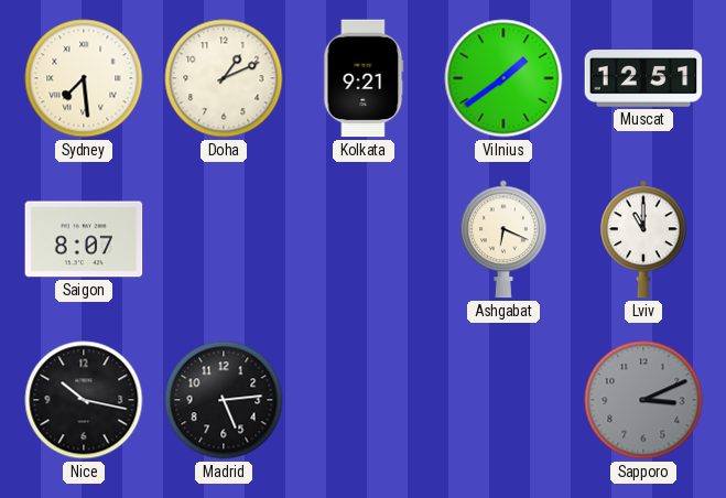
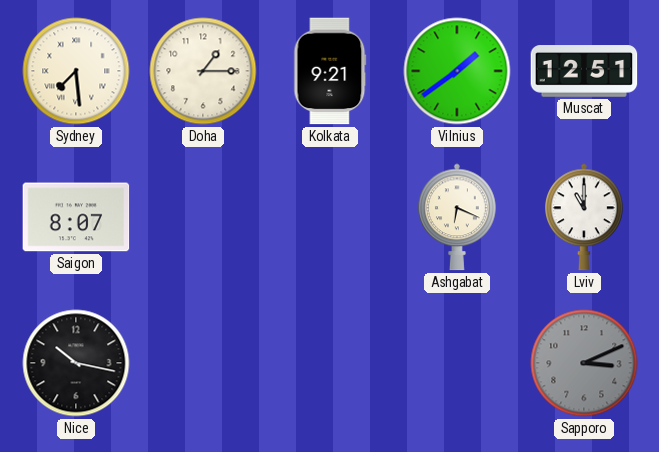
Doha: 1:11 -> 1:15
Madrid: 5:14 -> none
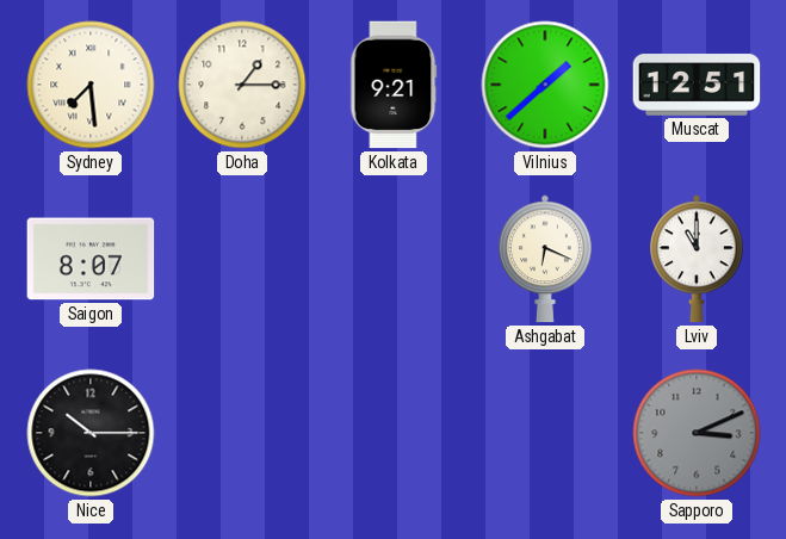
Vilnius: 1:39 -> 1:38
Nice: 10:17 -> 10:15
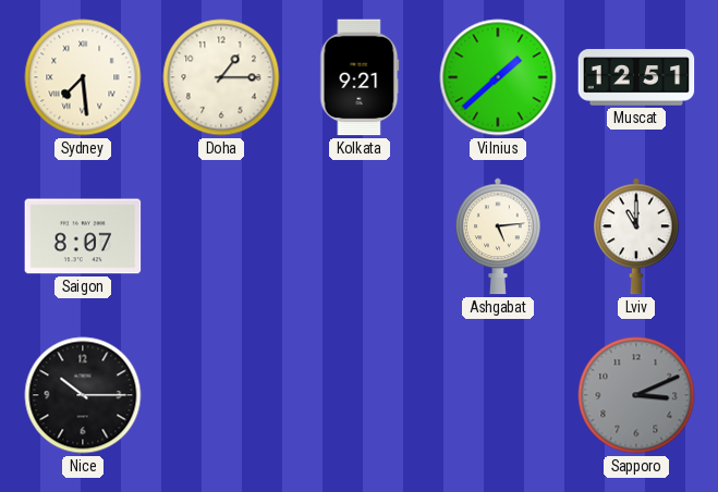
Ashgabat: 6:19 -> 5:14
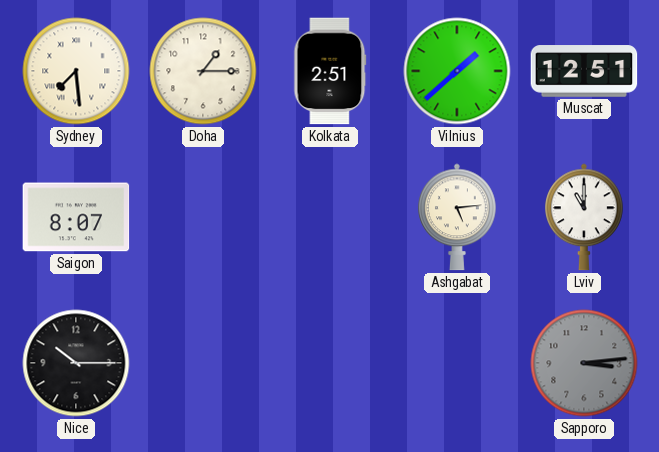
Kolkata: 9:21 -> 2:51
Sapporo: 3:11 -> 3:14
